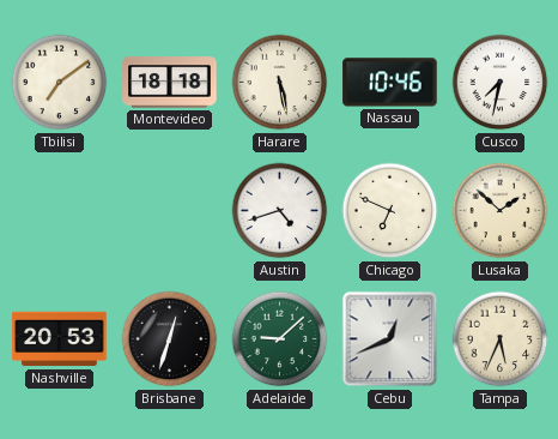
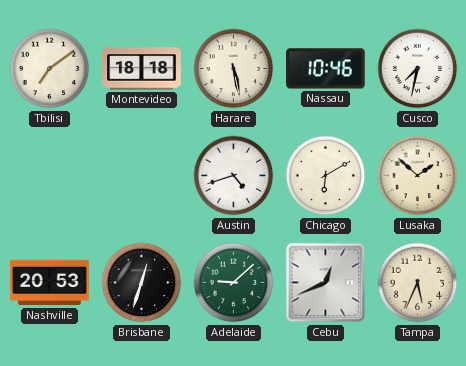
Chicago: 6:49 -> 6:10
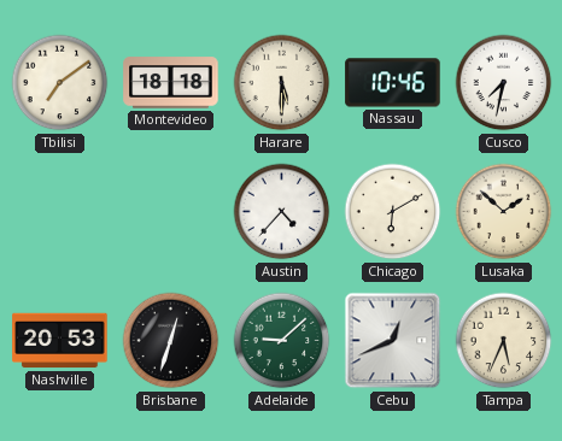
Harare: 5:28 -> 5:30
Austin: 4:42 -> 4:37
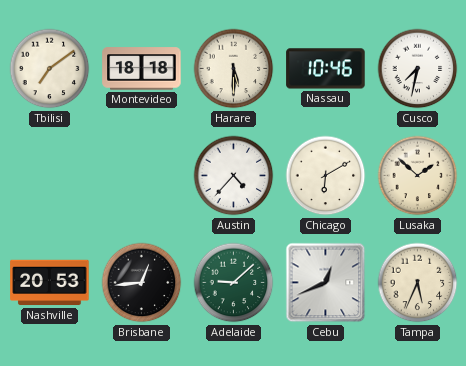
Brisbane: 12:33 -> 12:44
